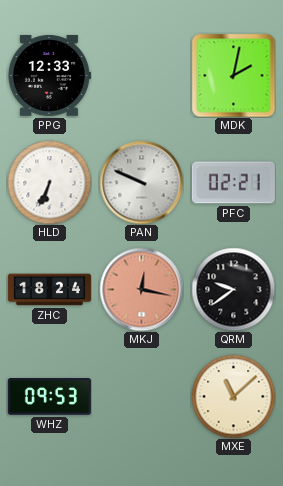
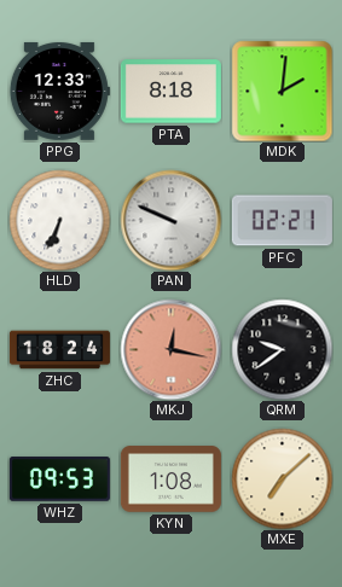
PTA: none -> 8:18
MDK: 2:02 -> 2:01
KYN: none -> 1:08
MXE: 11:08 -> 7:08
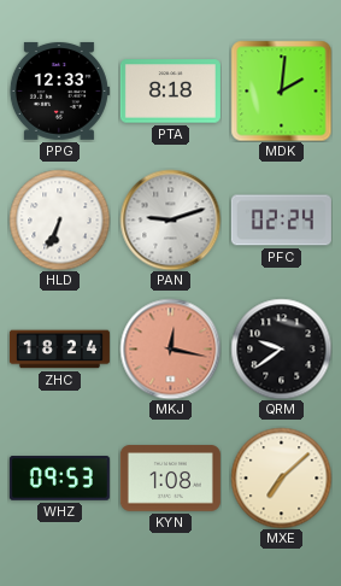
PAN: 9:49 -> 9:12
PFC: 02:21 -> 02:24
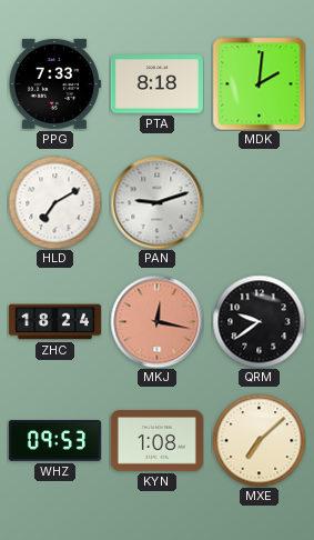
PPG: 12:33 -> 7:33
HLD: 6:34 -> 7:10
PFC: 02:24 -> none
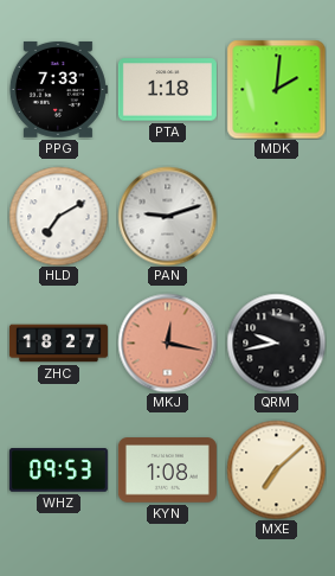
PTA: 8:18 -> 1:18
ZHC: 18:24 -> 18:27
QRM: 9:39 -> 9:43
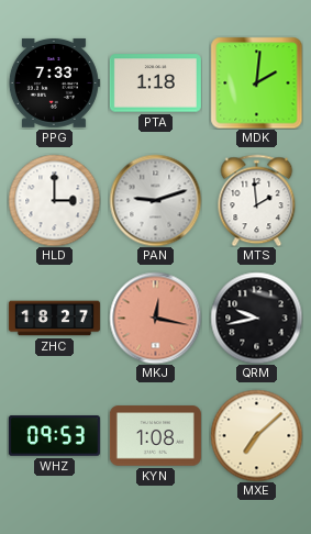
HLD: 7:10 -> 3:00
MTS: none -> 1:59
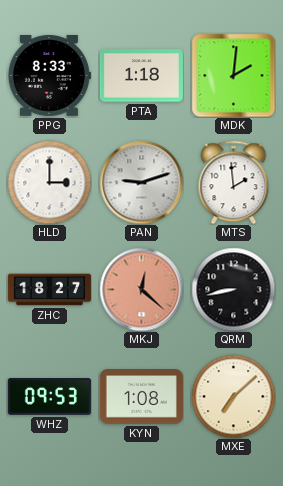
PPG: 7:33 -> 8:33
MKJ: 12:17 -> 12:22
QRM: 9:43 -> 8:43
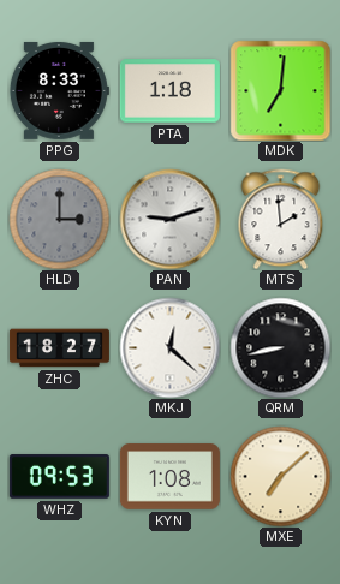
MDK: 2:01 -> 7:01
HLD dial: white -> grey
MKJ dial: salmon -> white
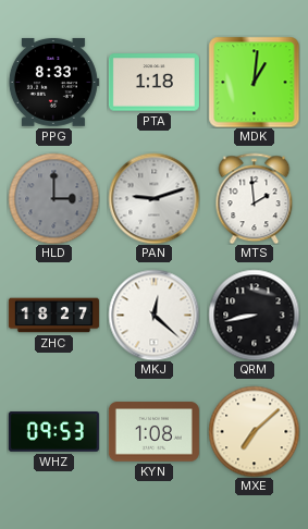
MDK: 7:01 -> 1:01
